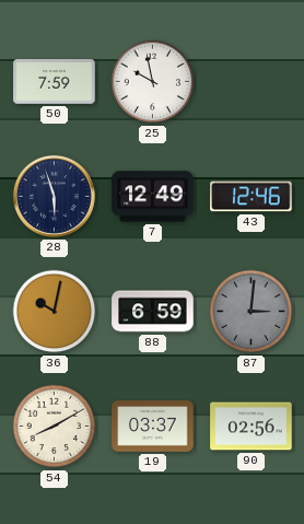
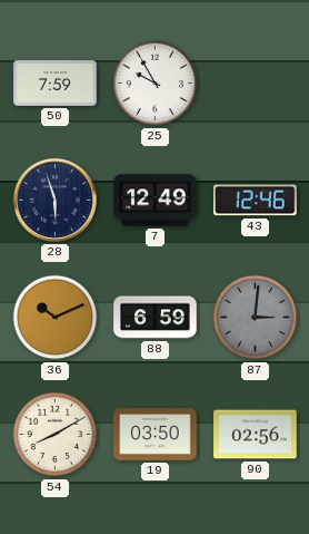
25: 9:58 -> 9:55
36: 10:02 -> 10:11
19: 03:37 -> 03:50
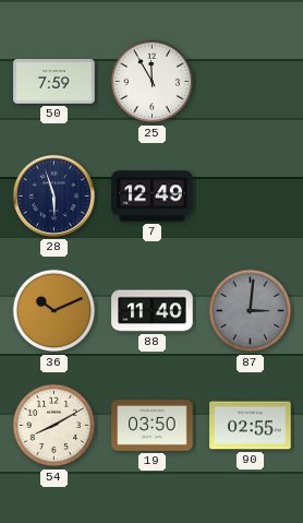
25: 9:55 -> 11:55
43: 12:46 -> none
88: 6:59 -> 11:40
90: 02:56 -> 02:55
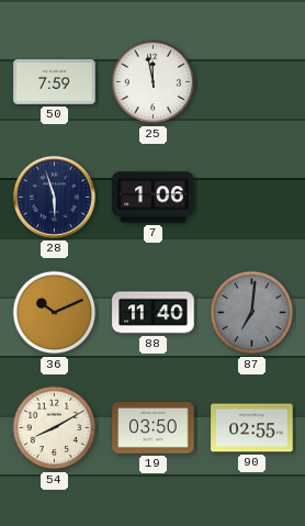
25: 11:55 -> 11:58
7: 12:49 -> 1:06
87: 3:01 -> 7:01
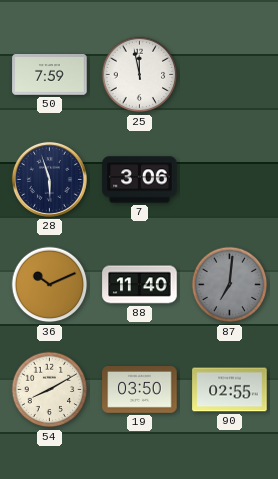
7: 1:06 -> 3:06
